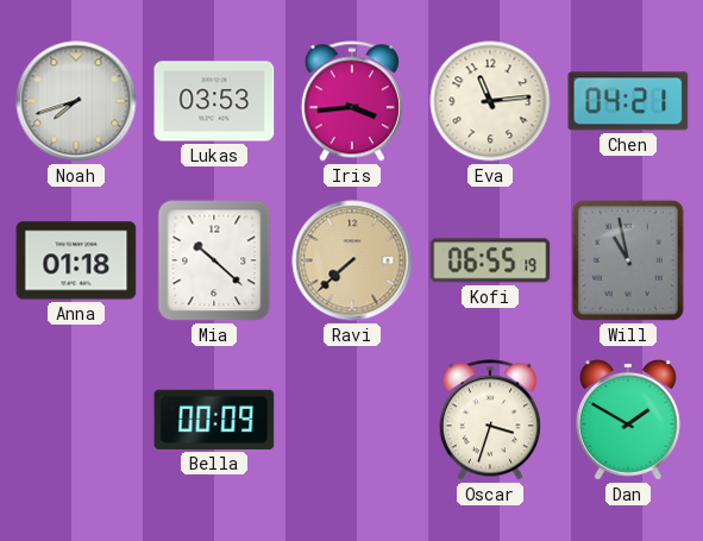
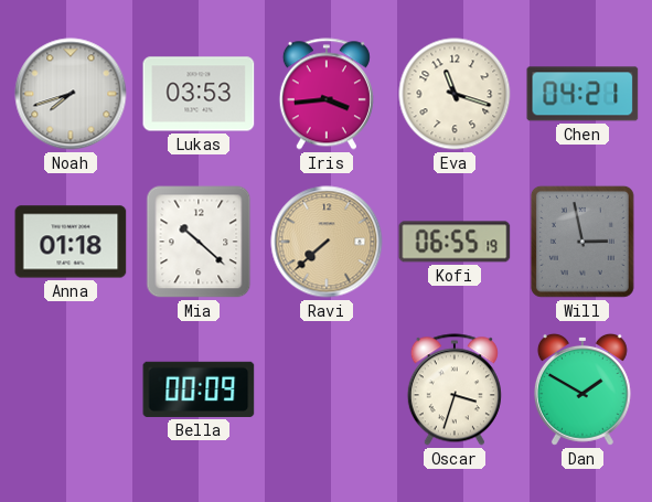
Eva: 11:14 -> 11:18
Will: 10:58 -> 2:58
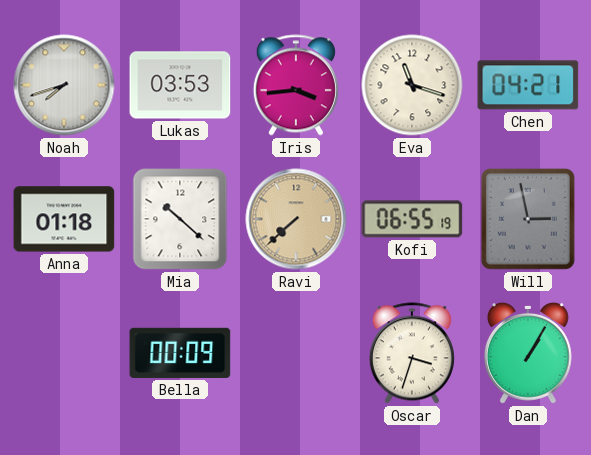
Dan: 1:50 -> 1:05
